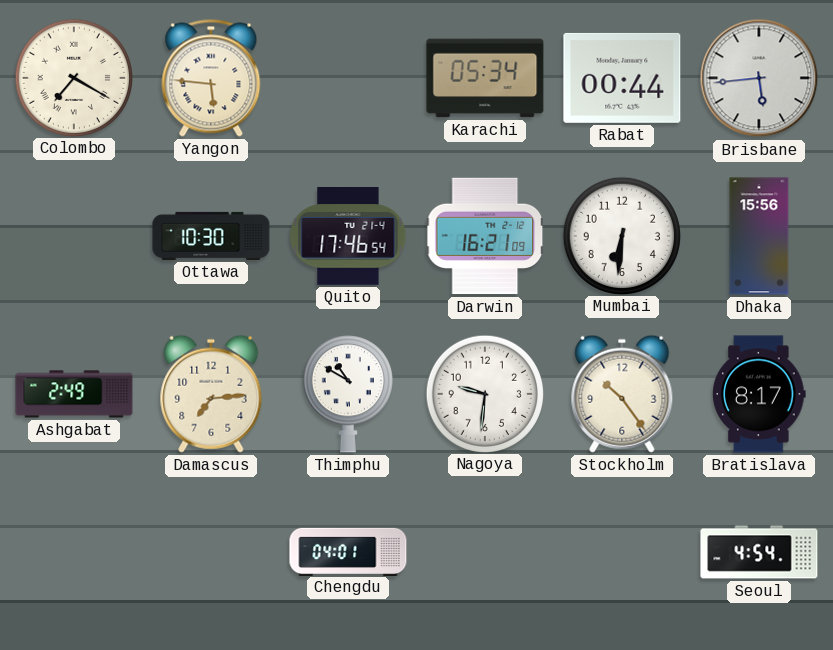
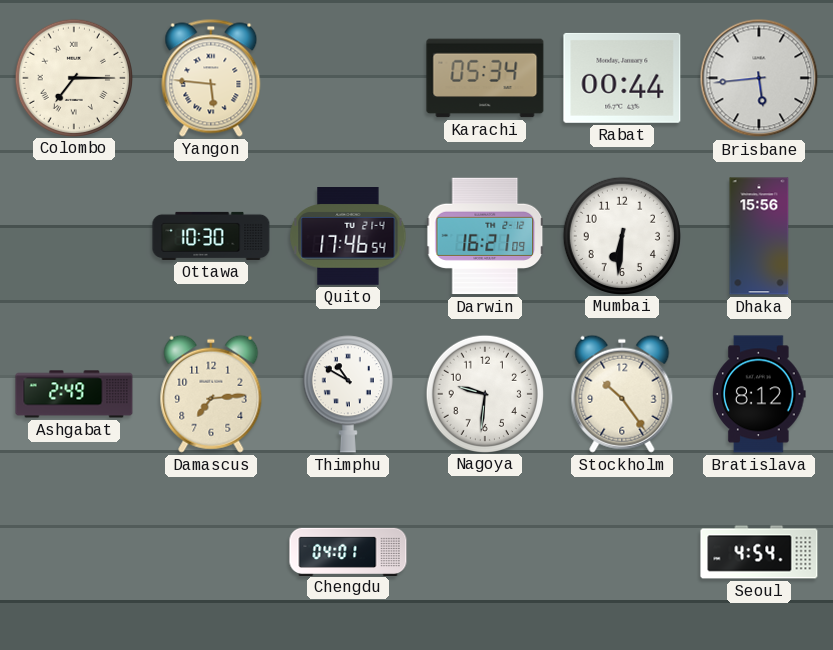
Colombo: 7:20 -> 7:15
Bratislava: 8:17 -> 8:12
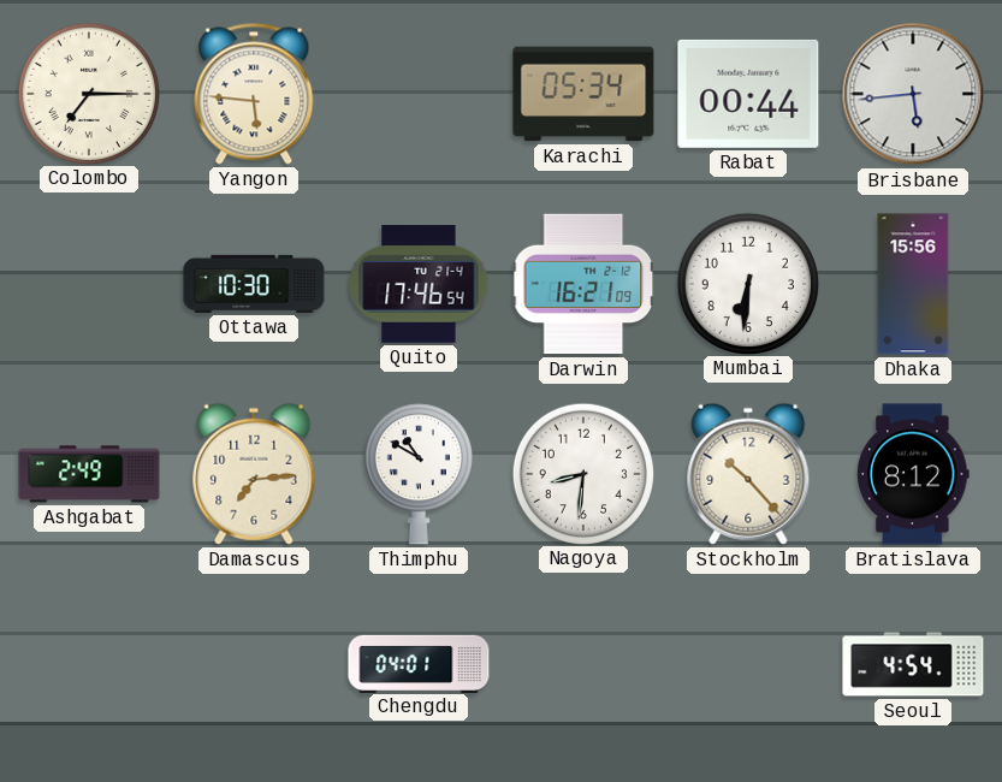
Nagoya: 9:31 -> 8:31
Stockholm: 10:24 -> 10:23
